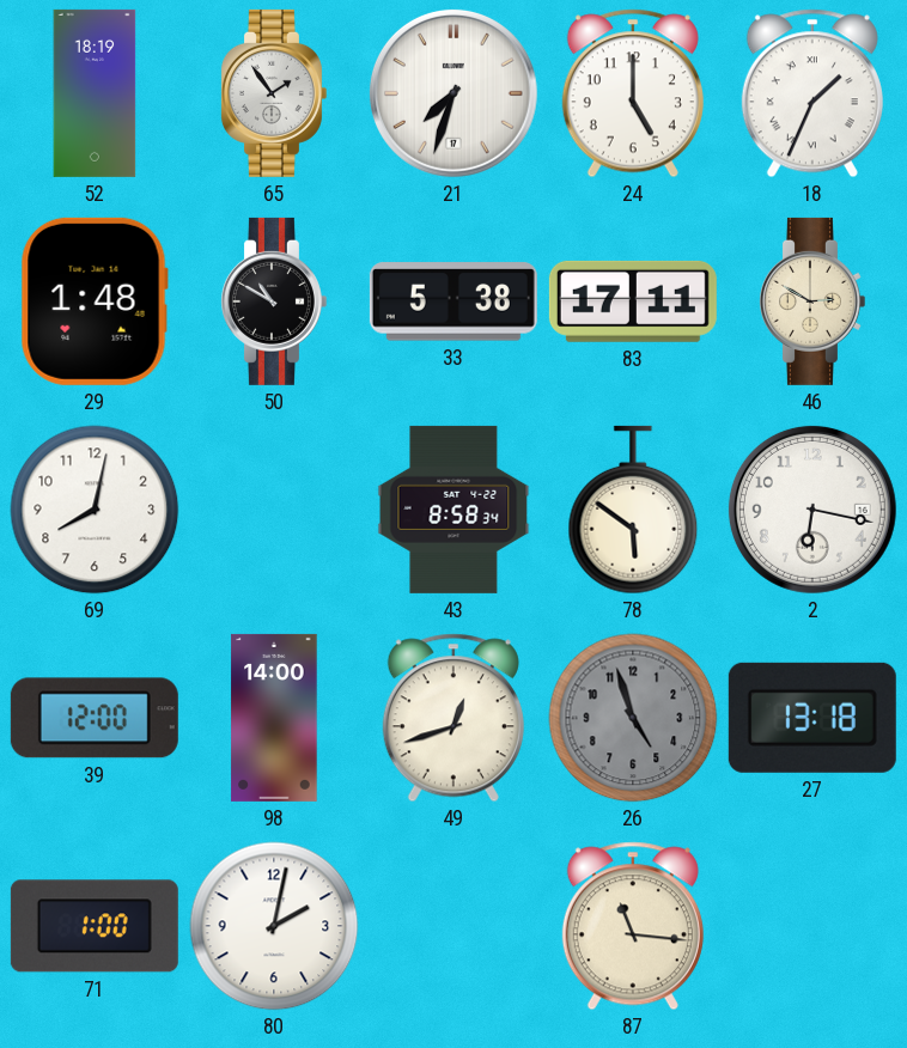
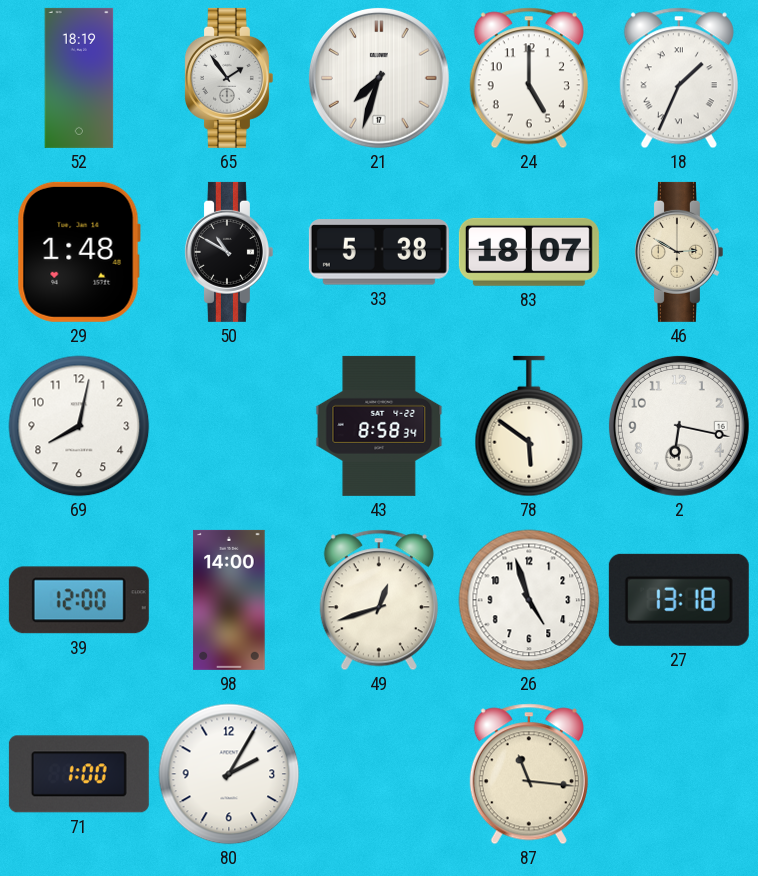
83: 17:11 -> 18:07
26 dial: grey -> white
80: 2:02 -> 2:05
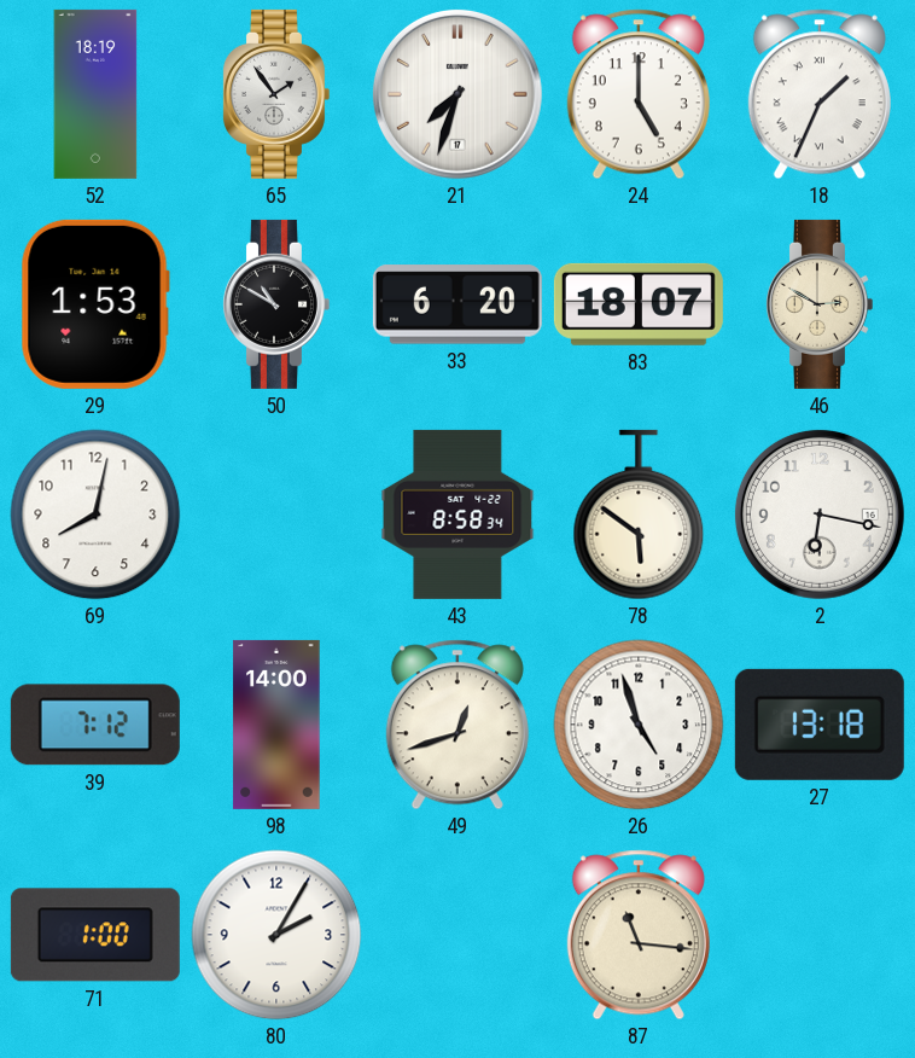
29: 1:48 -> 1:53
33: 5:38 -> 6:20
39: 12:00 -> 7:12
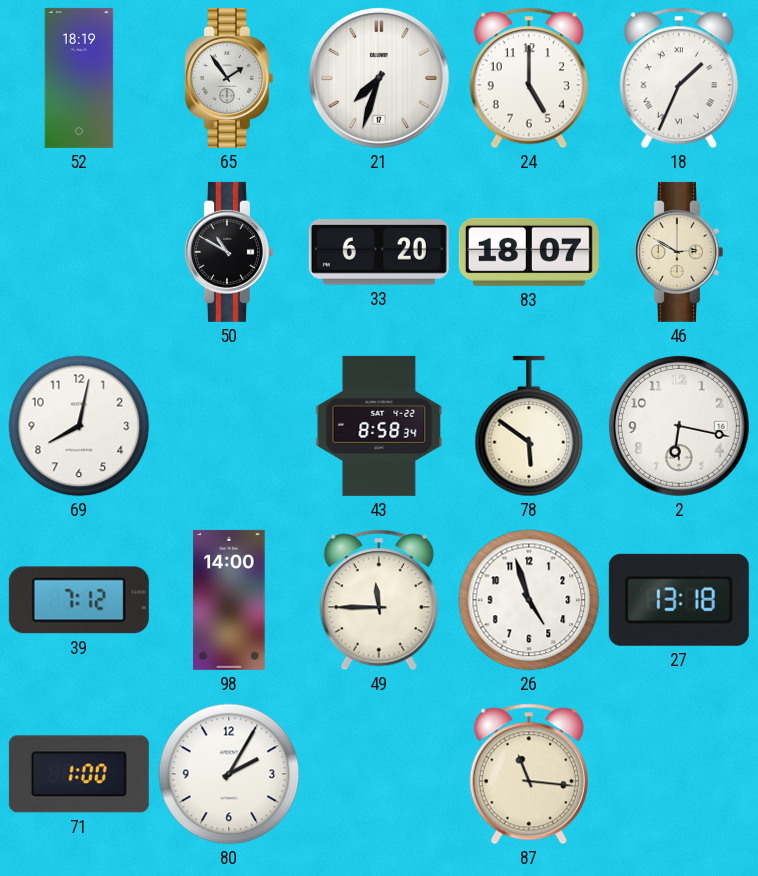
29: 1:53 -> none
49: 12:42 -> 11:45
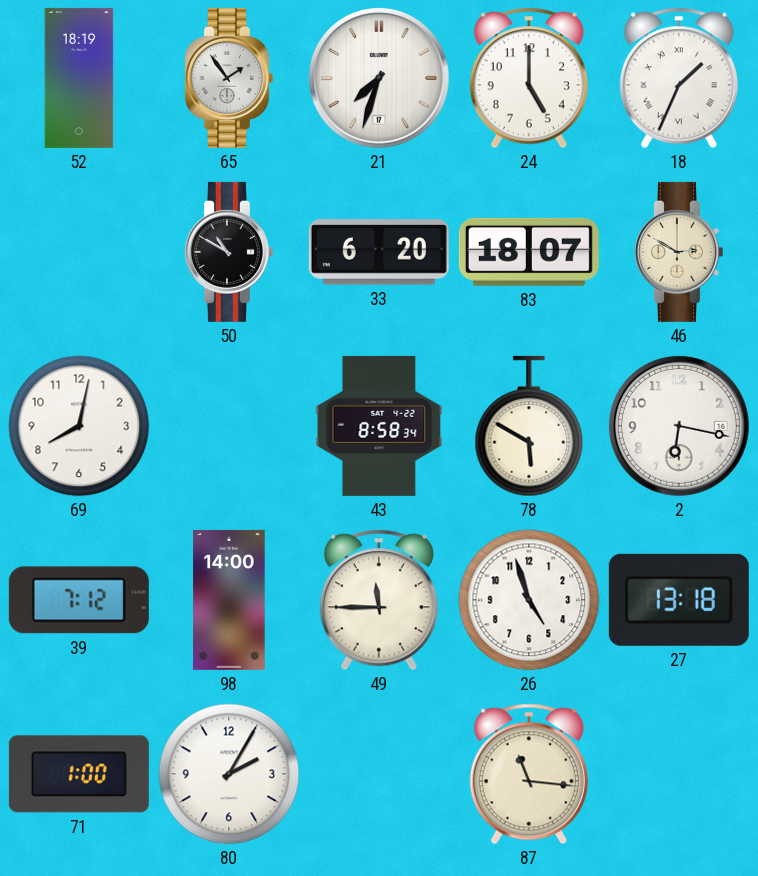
78: 5:51 -> 5:50
